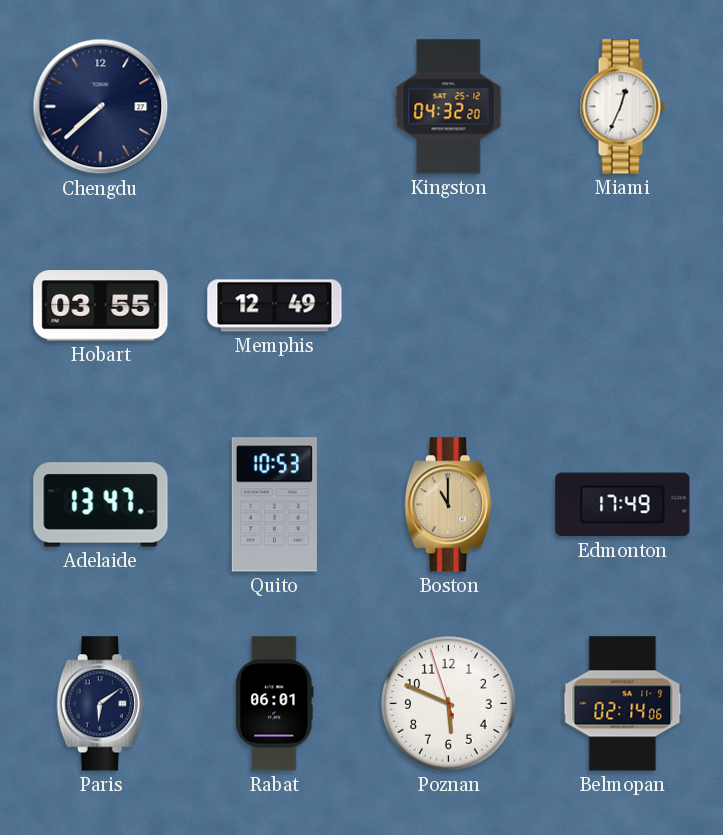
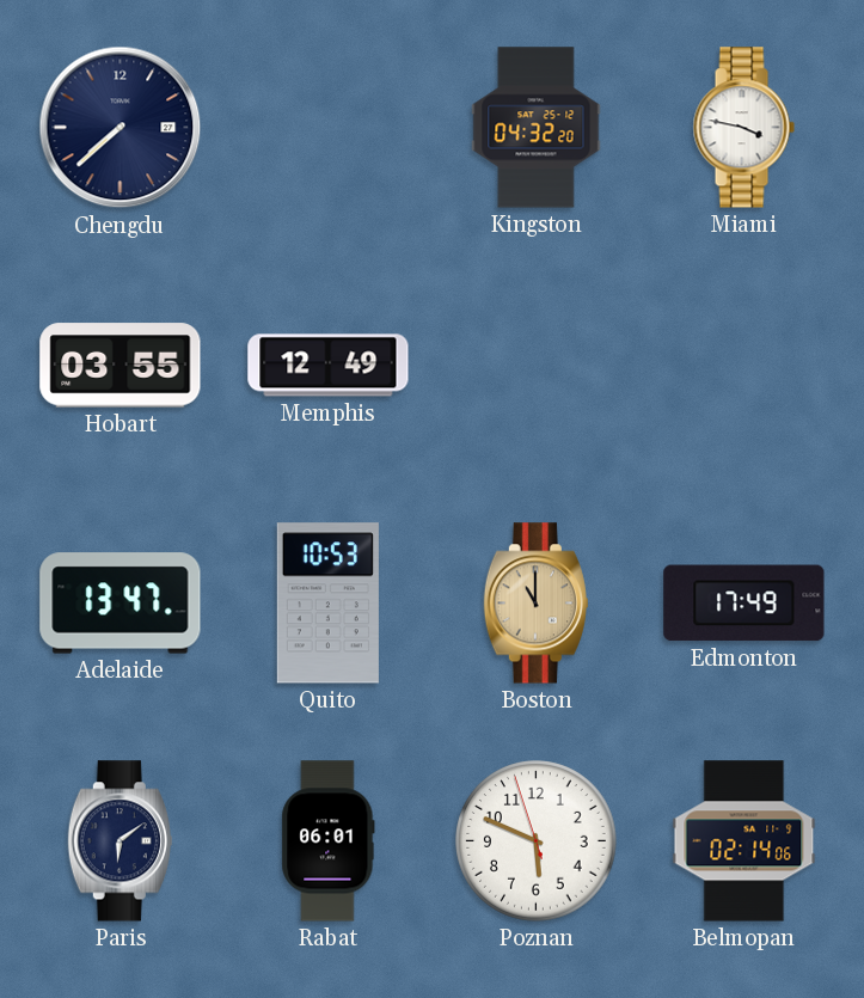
Miami: 12:34 -> 3:47
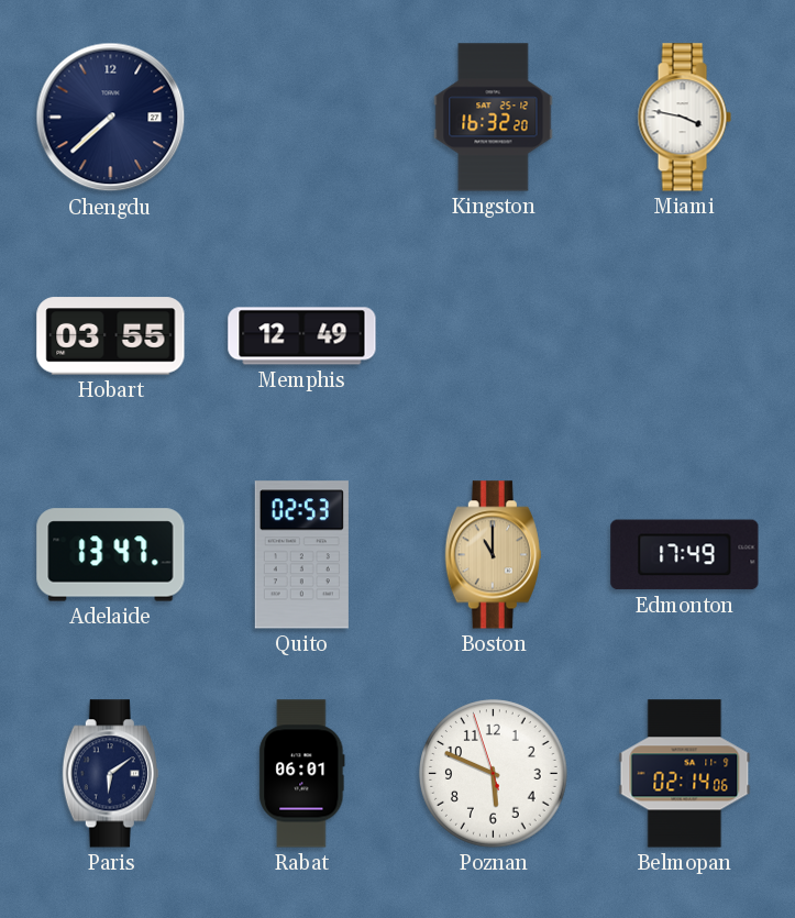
Kingston: 04:32 -> 16:32
Quito: 10:53 -> 02:53
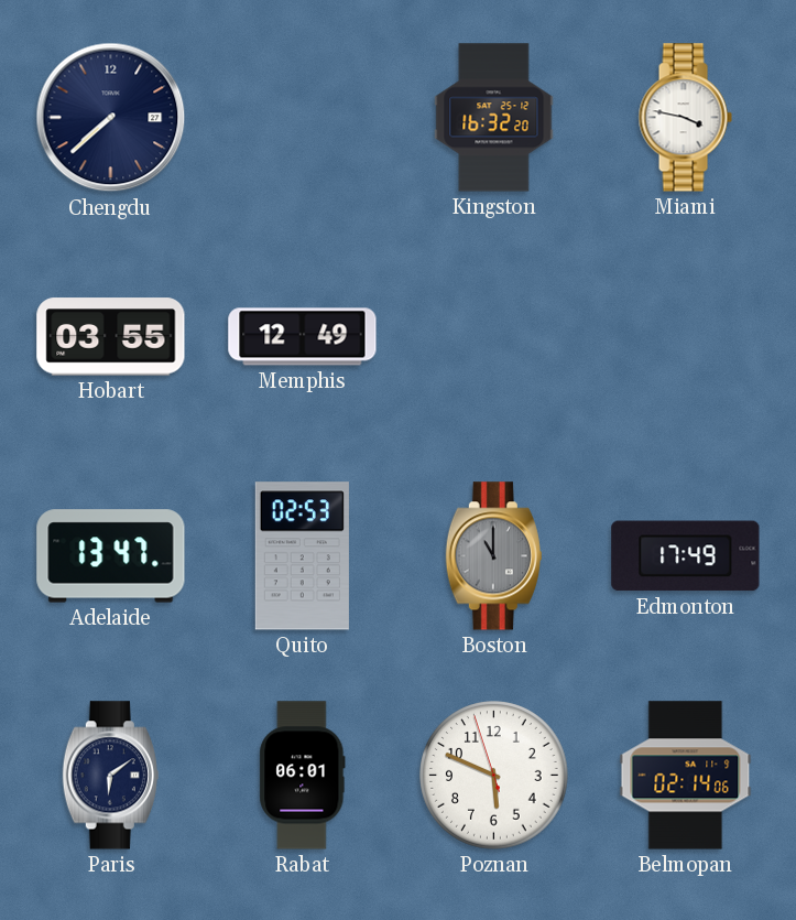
Boston dial: champagne -> grey
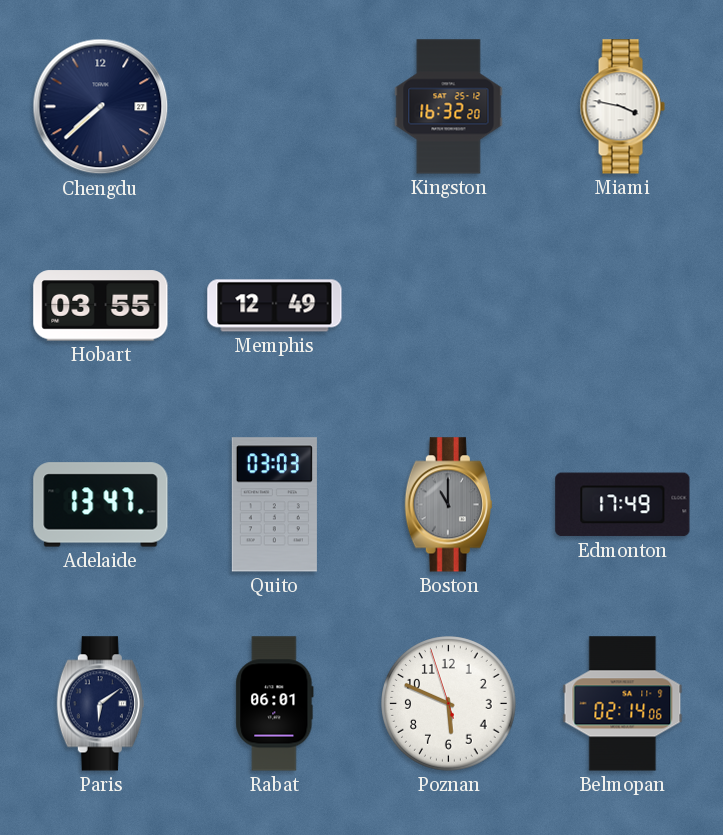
Quito: 02:53 -> 03:03
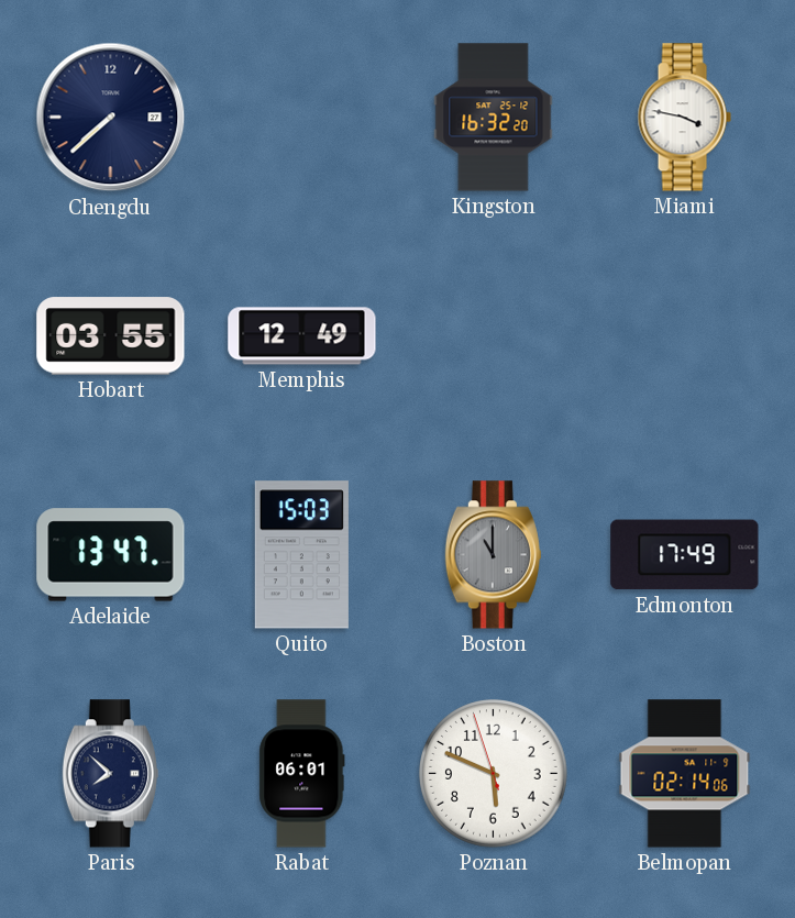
Quito: 03:03 -> 15:03
Paris: 6:09 -> 7:52
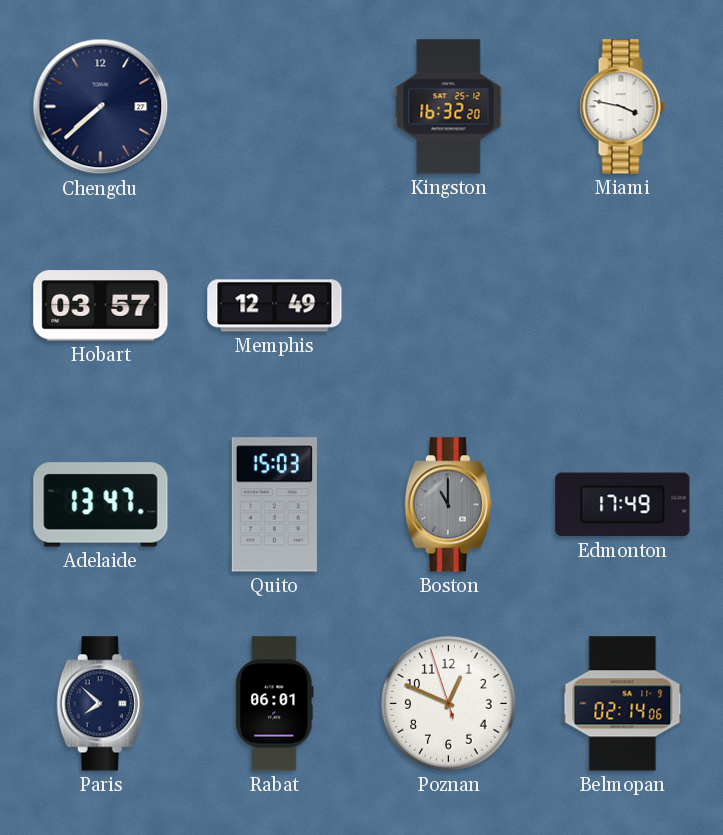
Hobart: 03:55 -> 03:57
Poznan: 5:48 -> 12:48
